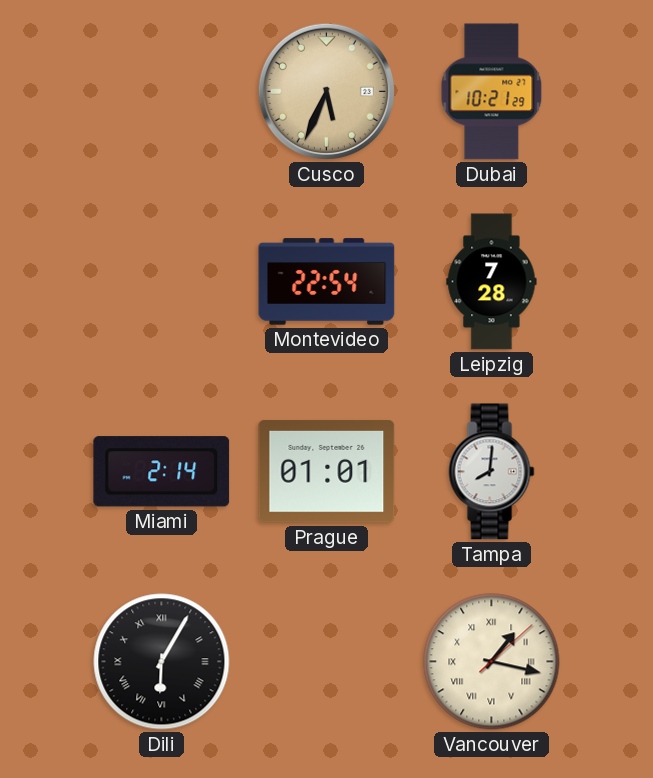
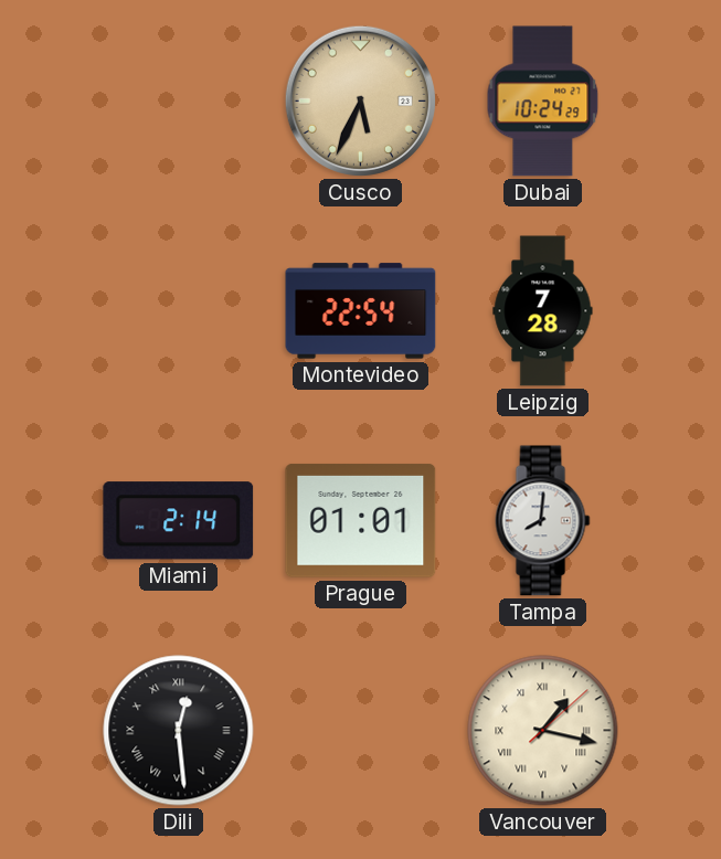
Dubai: 10:21 -> 10:24
Dili: 6:05 -> 12:29
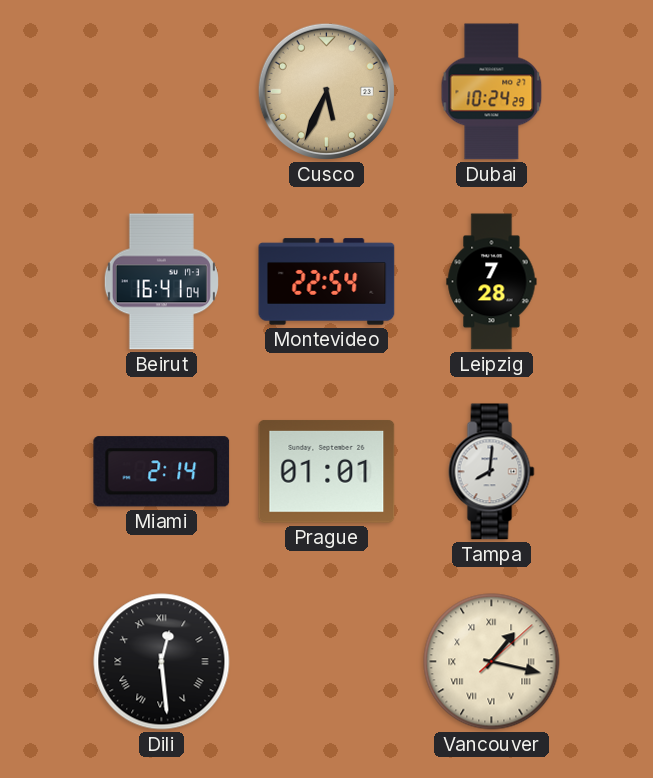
Beirut: none -> 16:41
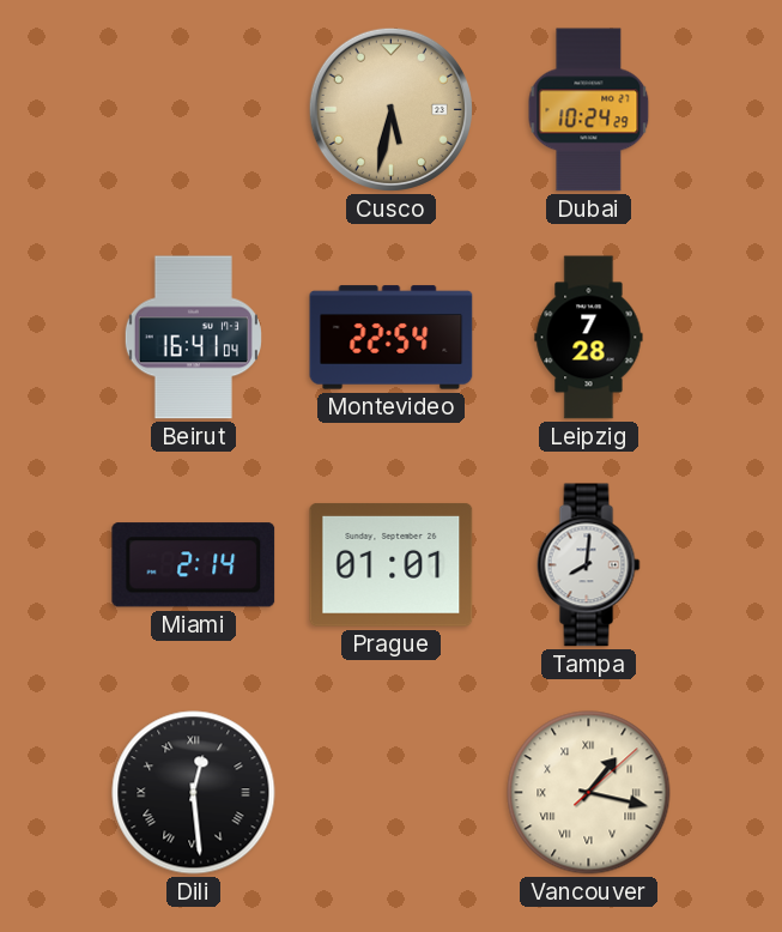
Cusco: 5:34 -> 5:32
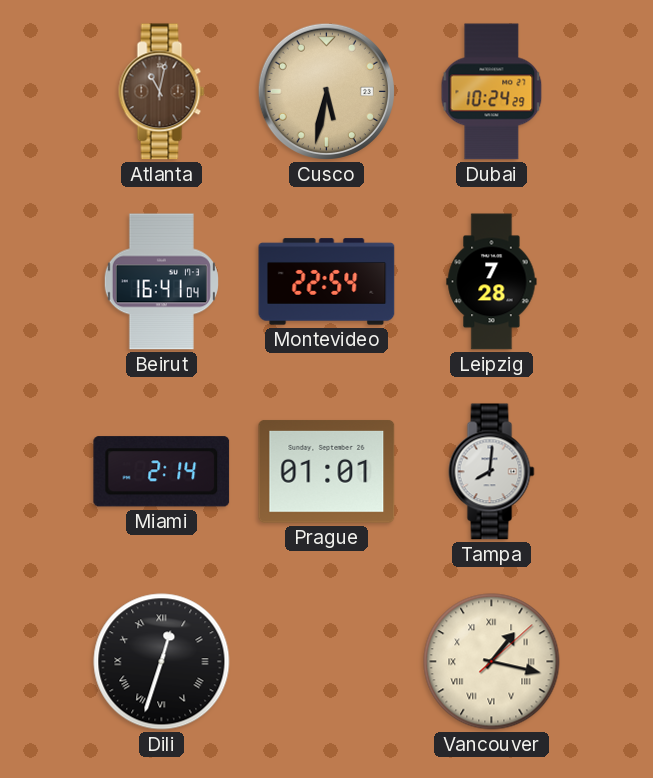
Atlanta: none -> 11:02
Dili: 12:29 -> 12:33
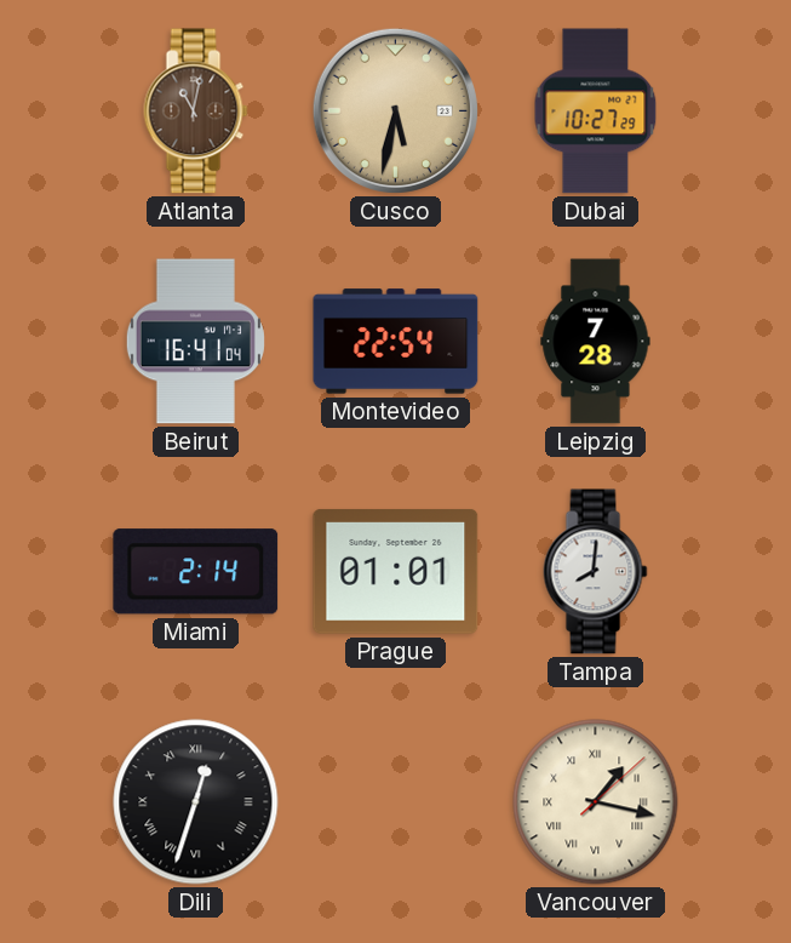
Dubai: 10:24 -> 10:27
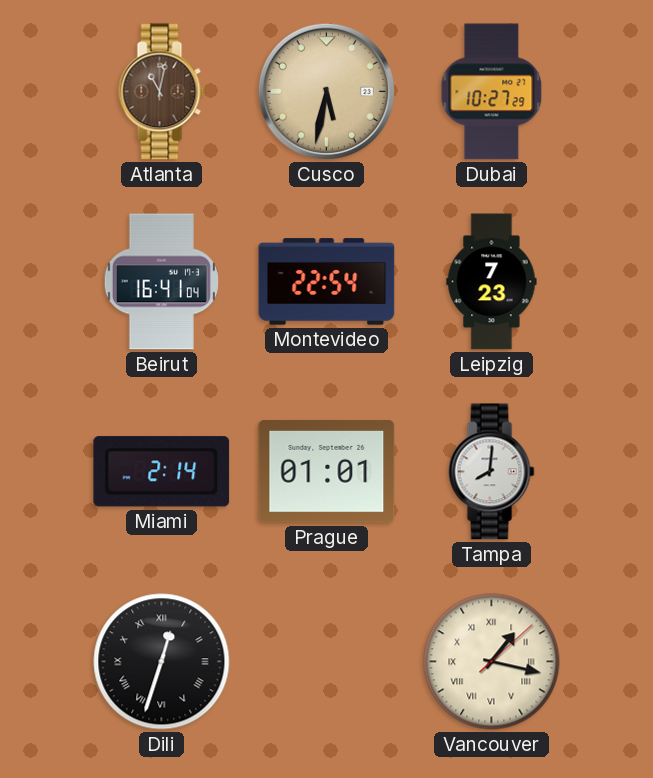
Leipzig: 7:28 -> 7:23
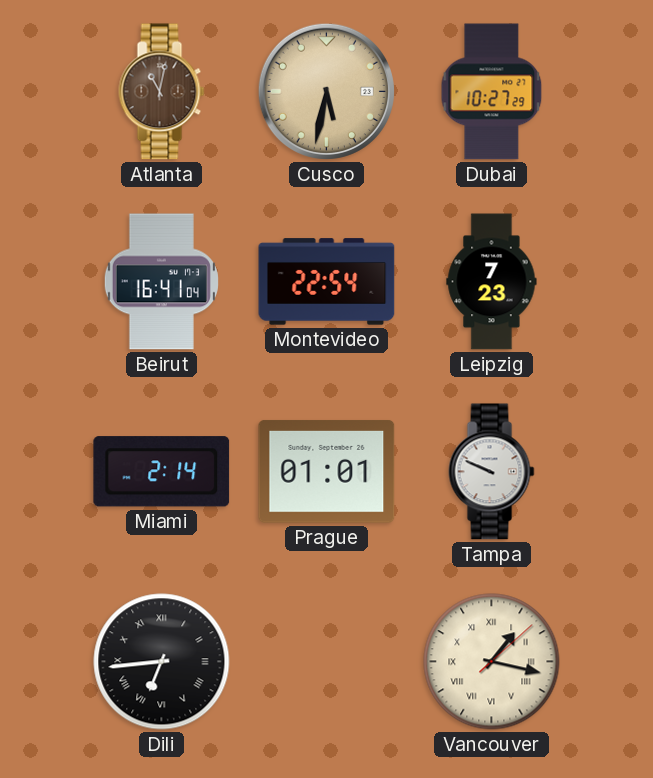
Tampa: 8:01 -> 9:49
Dili: 12:33 -> 6:44
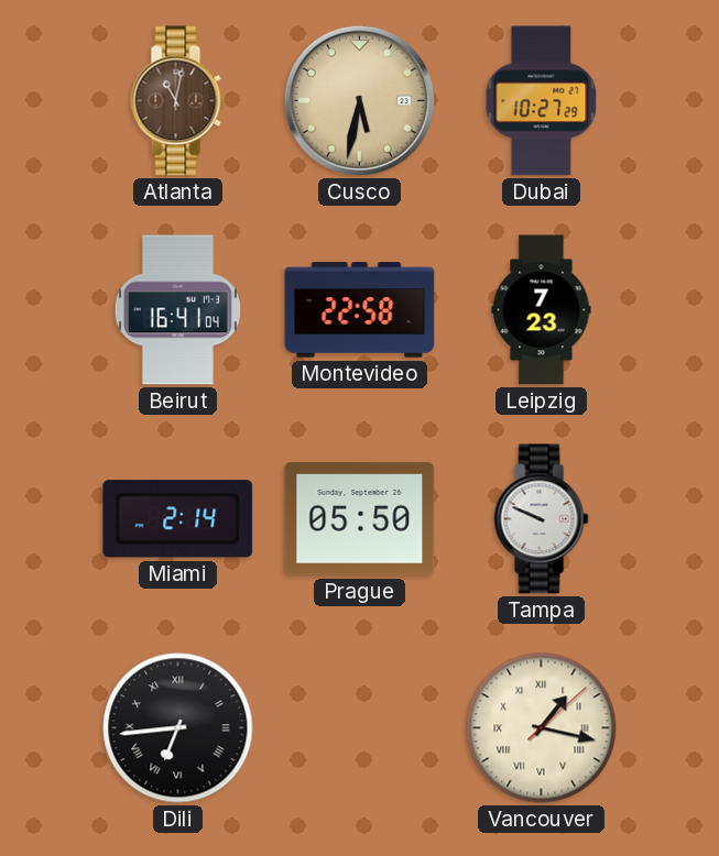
Montevideo: 22:54 -> 22:58
Prague: 01:01 -> 05:50
